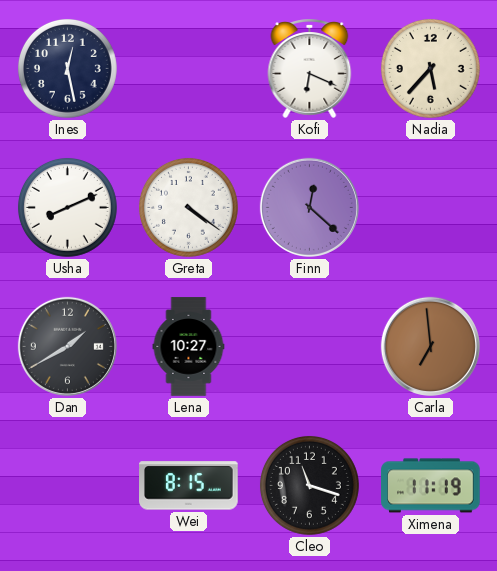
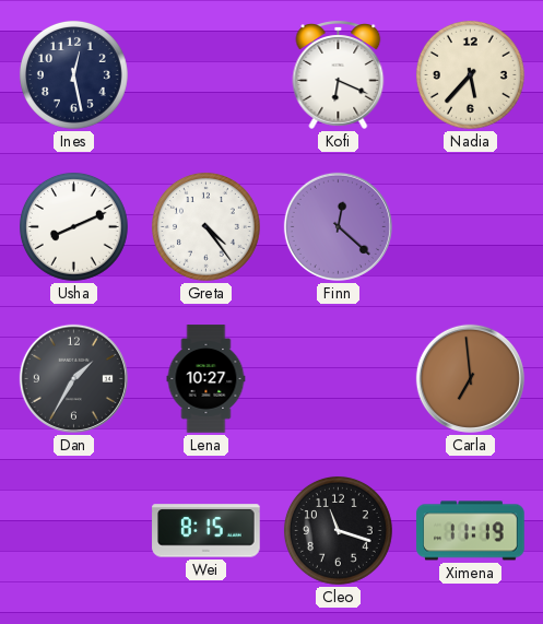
Greta: 4:21 -> 4:24
Dan: 1:40 -> 1:35
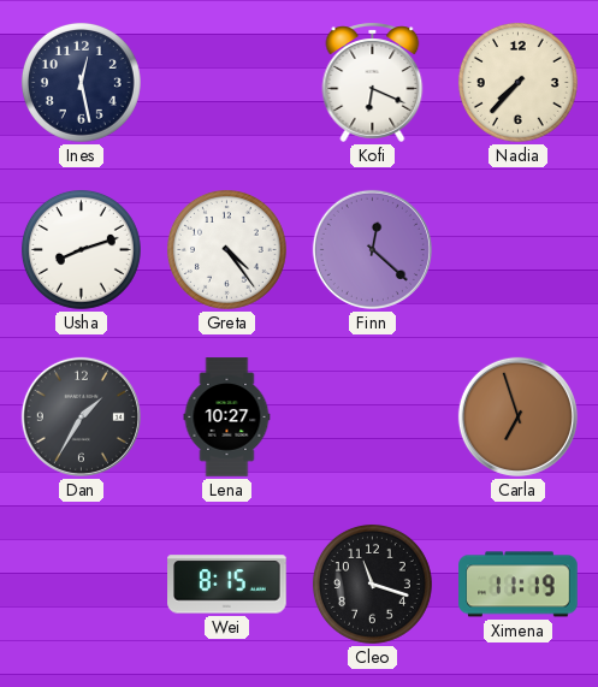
Nadia: 5:37 -> 7:37
Usha: 8:11 -> 8:12
Carla: 6:59 -> 6:57
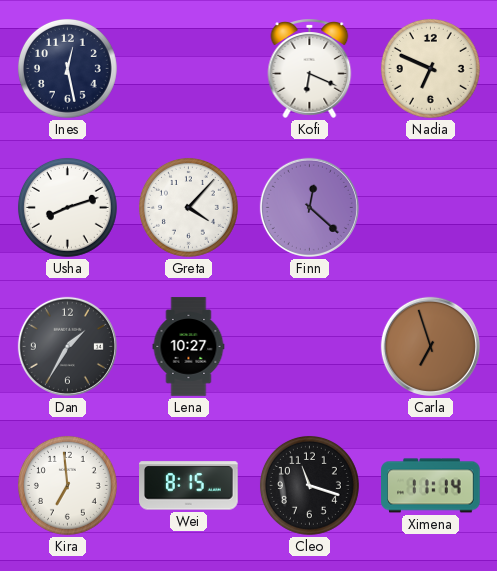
Nadia: 7:37 -> 6:49
Greta: 4:24 -> 4:07
Kira: none -> 6:59
Ximena: 11:19 -> 11:14
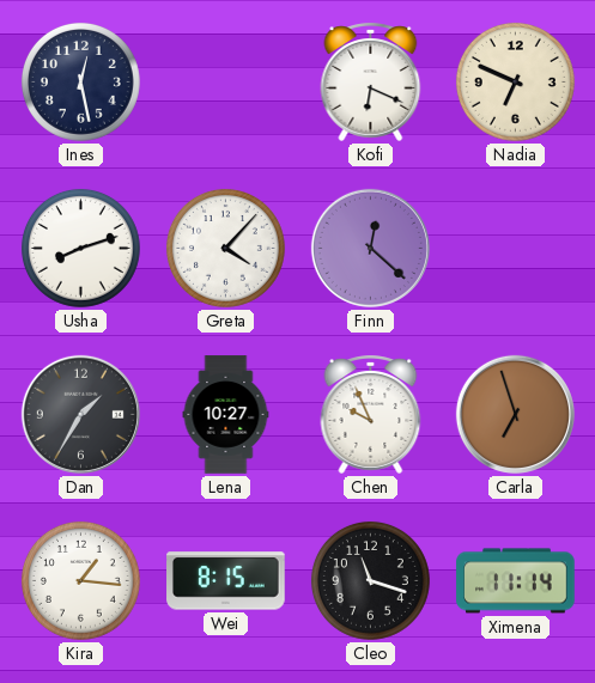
Chen: none -> 9:56
Kira: 6:59 -> 1:16
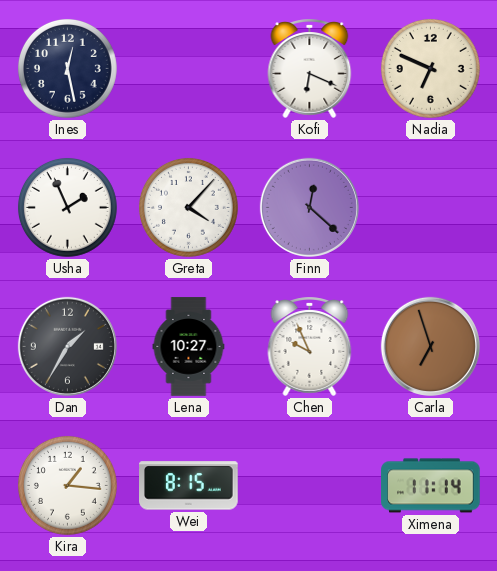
Usha: 8:12 -> 1:56
Cleo: 11:18 -> none
